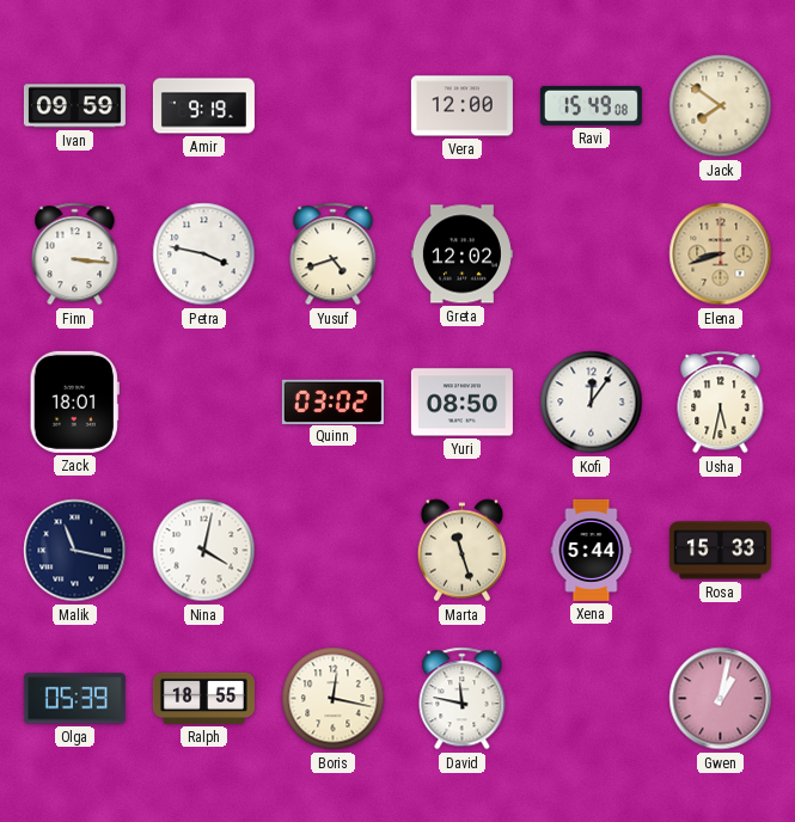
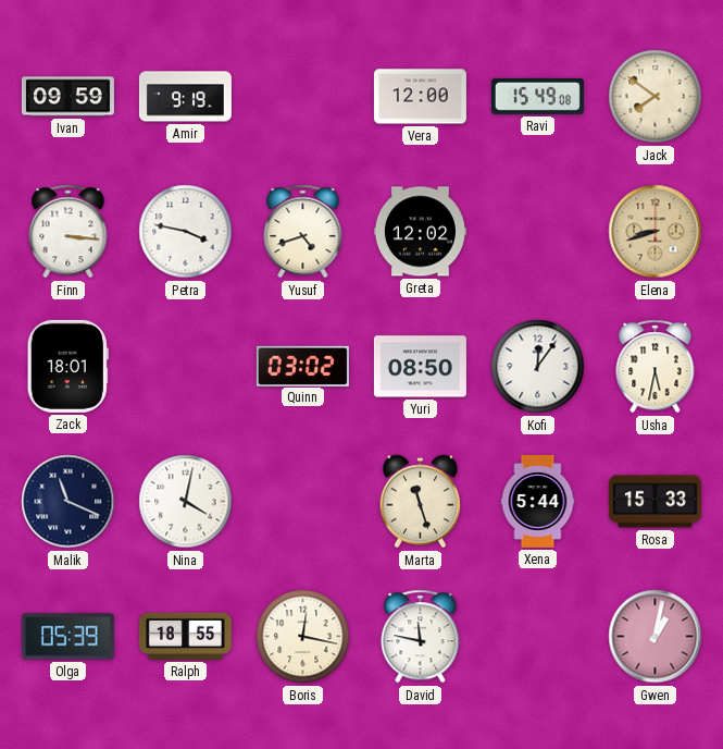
Malik: 11:17 -> 11:19
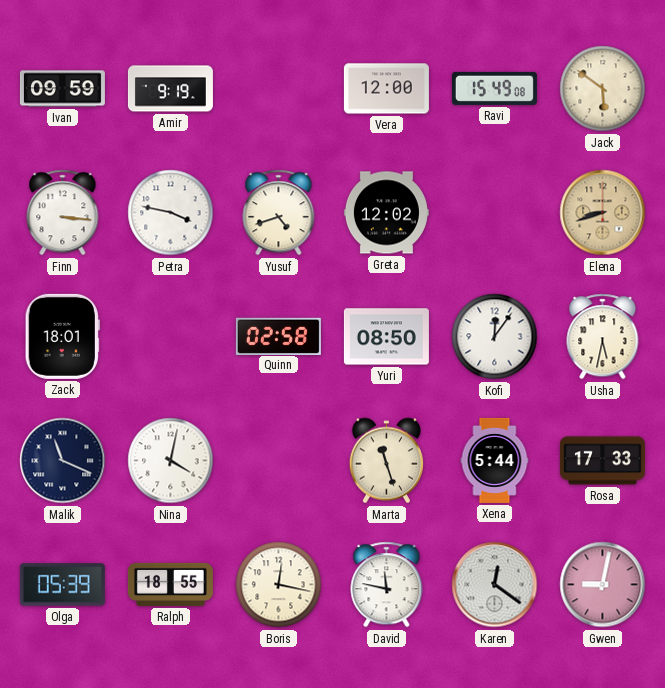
Jack: 7:51 -> 5:51
Quinn: 03:02 -> 02:58
Rosa: 15:33 -> 17:33
Karen: none -> 12:21
Gwen: 1:02 -> 9:02
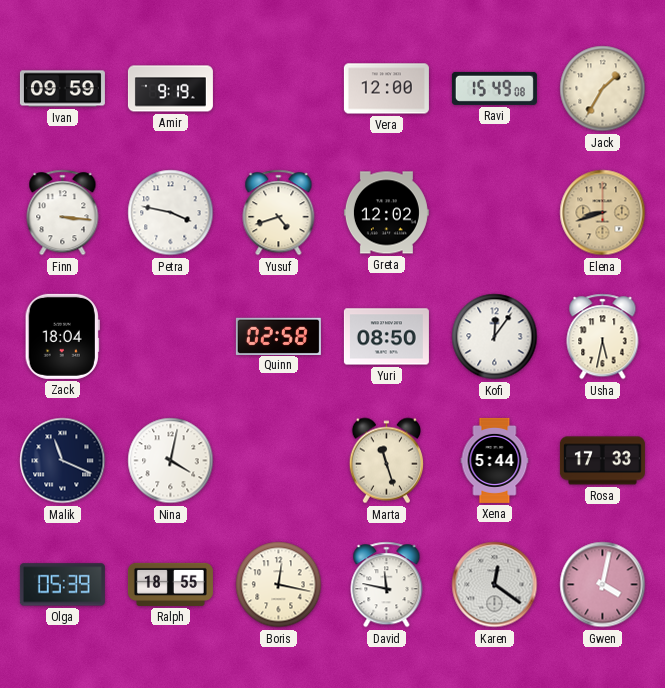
Jack: 5:51 -> 1:35
Zack: 18:01 -> 18:04
Gwen: 9:02 -> 4:02
